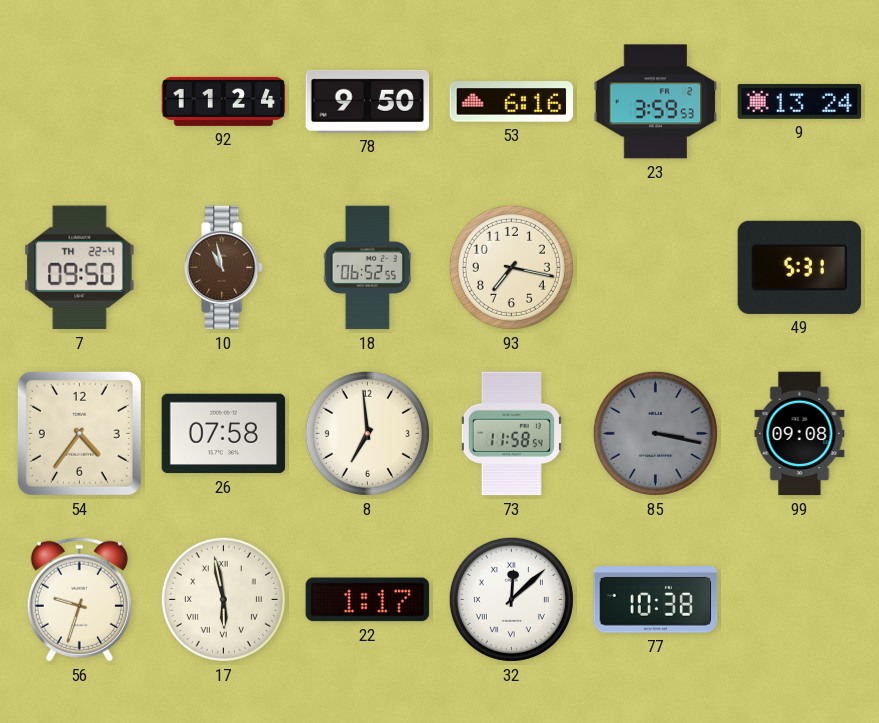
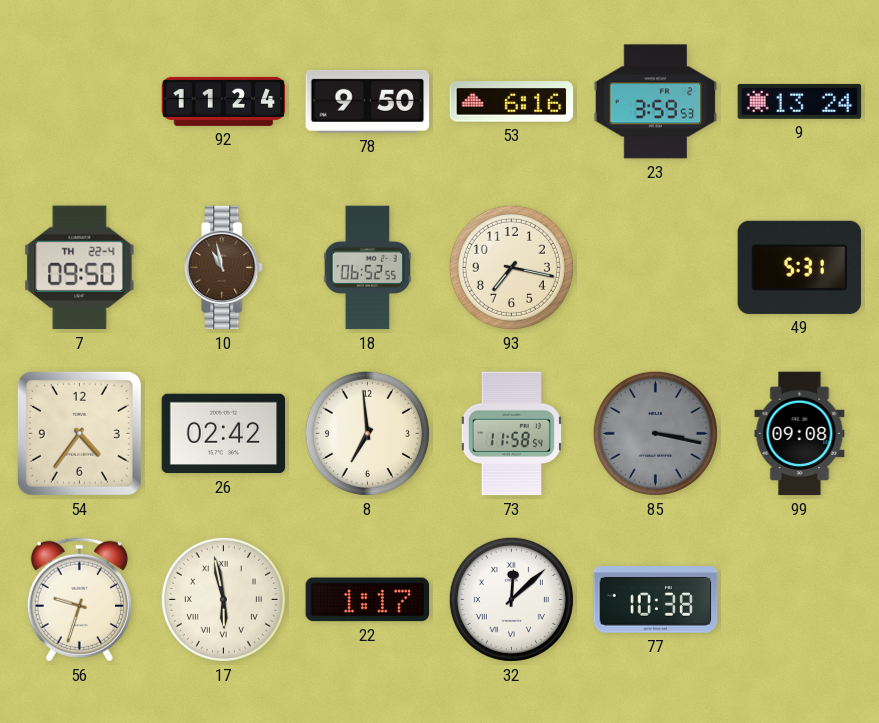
26: 07:58 -> 02:42
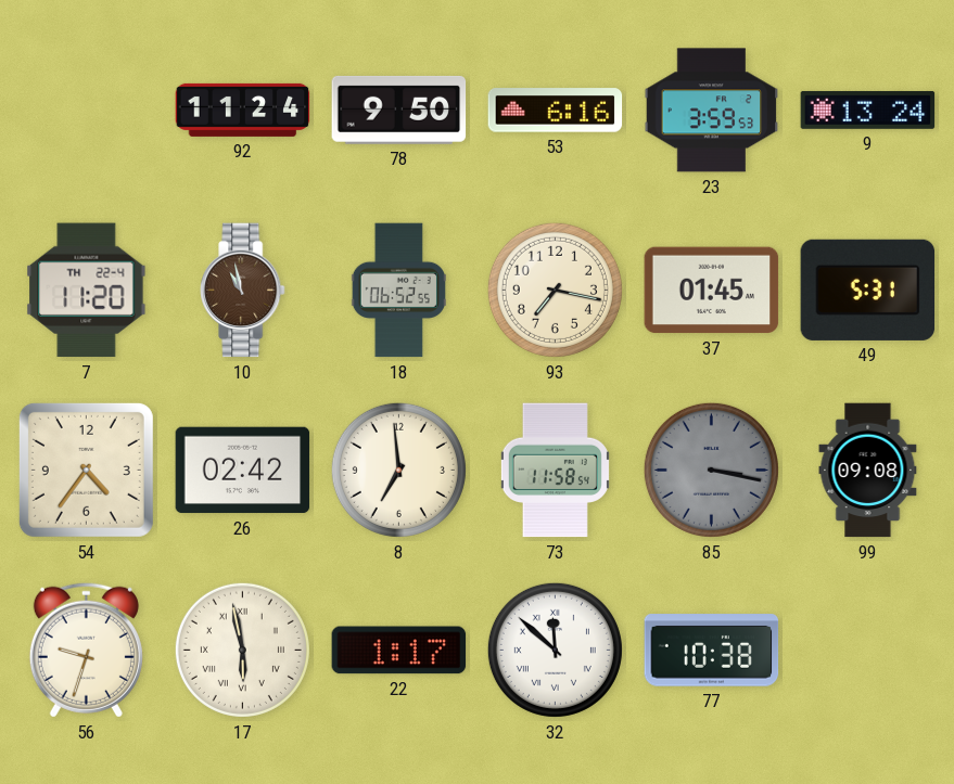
7: 09:50 -> 11:20
37: none -> 01:45
32: 12:08 -> 11:52
